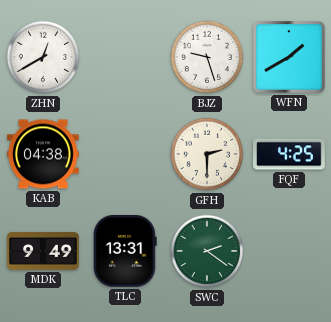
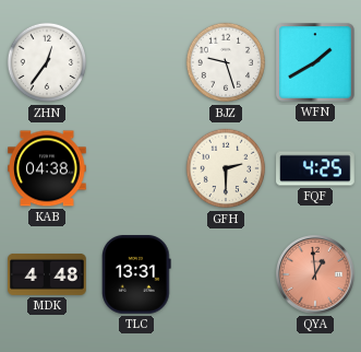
ZHN: 12:40 -> 12:36
MDK: 9:49 -> 4:48
SWC: 2:21 -> none
QYA: none -> 12:59
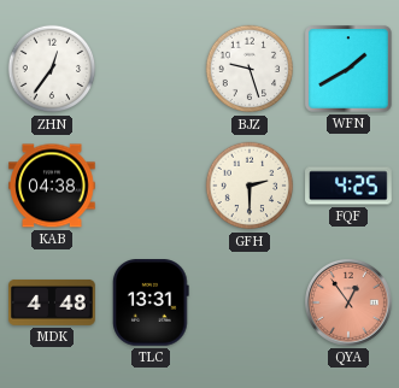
QYA: 12:59 -> 12:54
